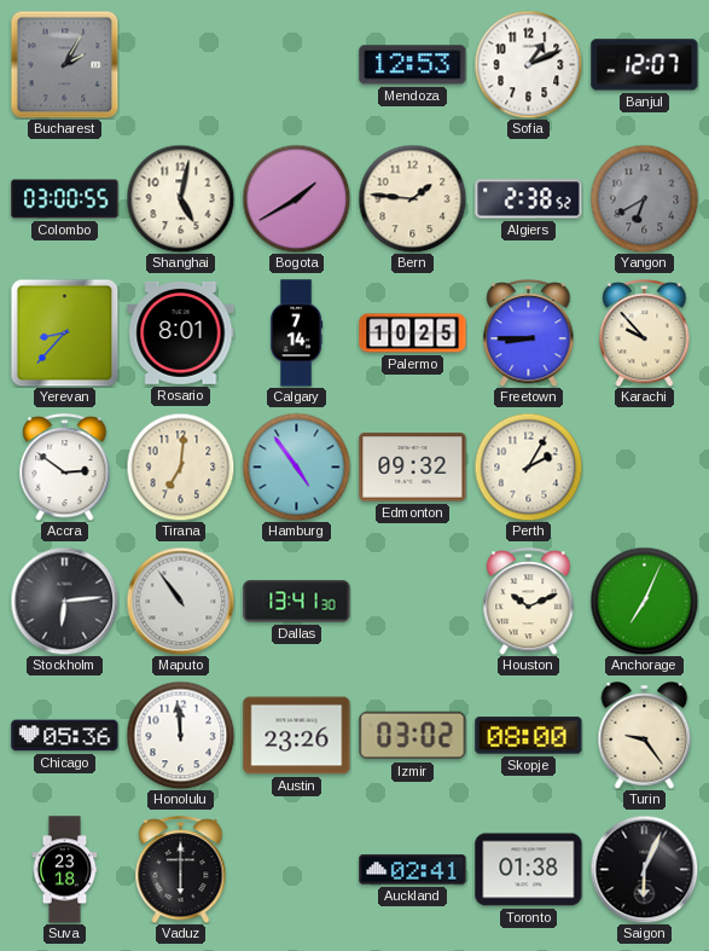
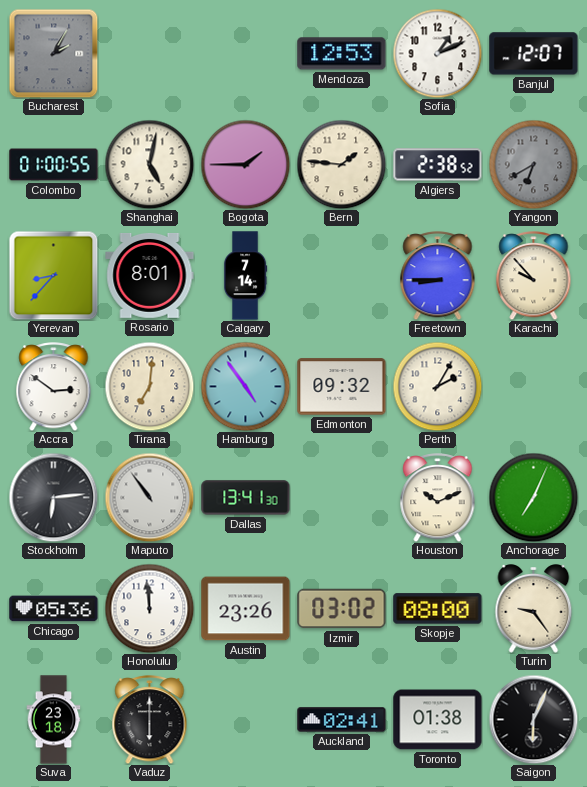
Colombo: 03:00 -> 01:00
Bogota: 1:40 -> 1:45
Palermo: 10:25 -> none
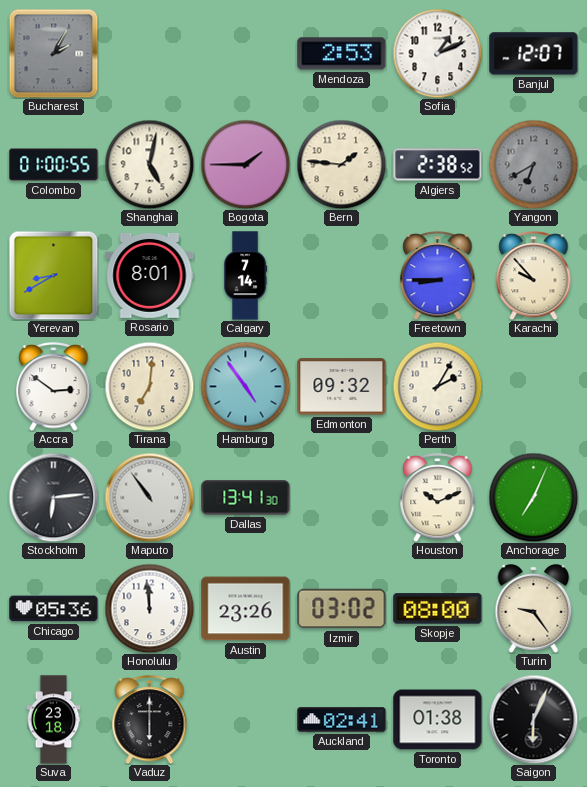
Mendoza: 12:53 -> 2:53
Yerevan: 8:37 -> 8:40
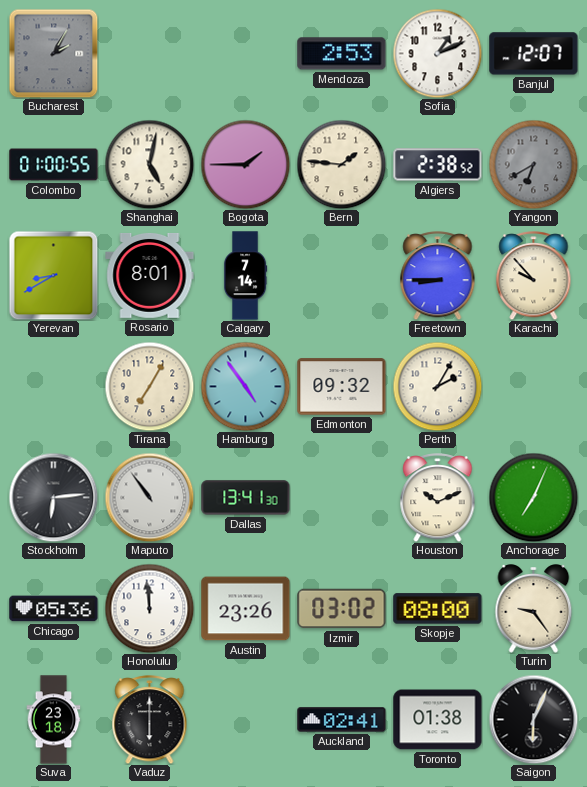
Accra: 2:51 -> none
Tirana: 7:01 -> 7:05
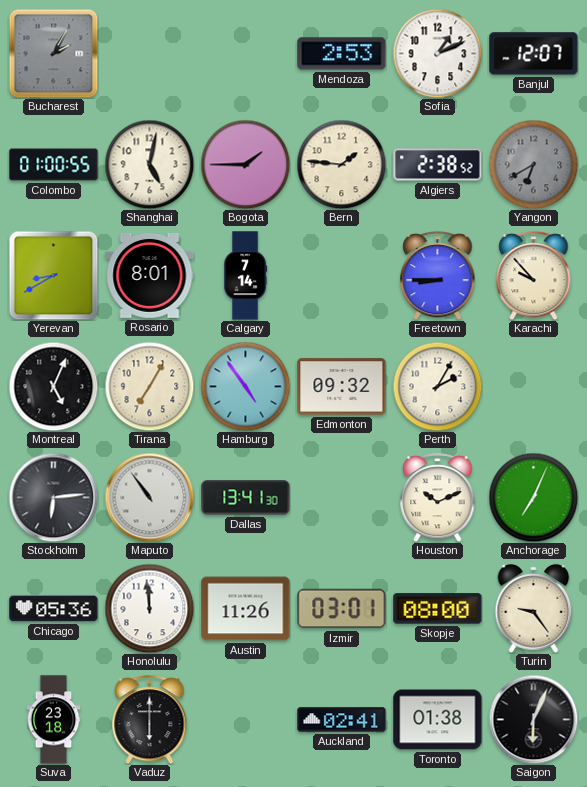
Montreal: none -> 5:04
Austin: 23:26 -> 11:26
Izmir: 03:02 -> 03:01
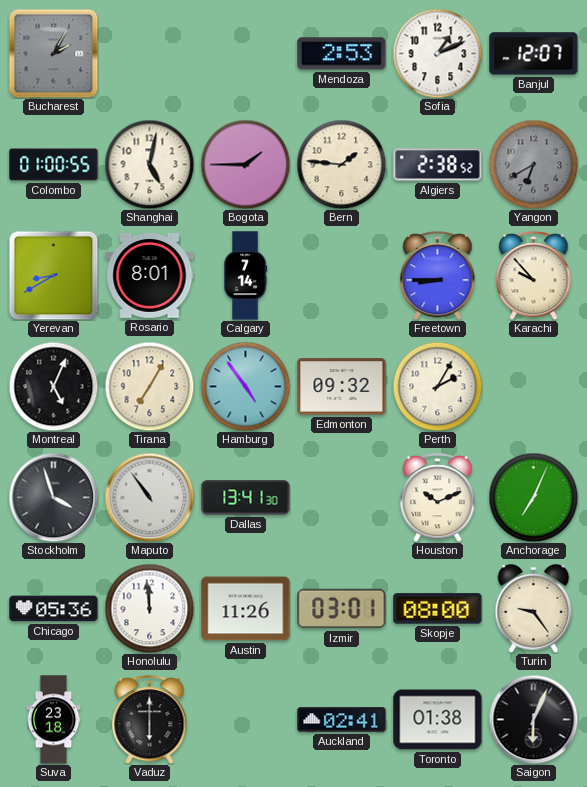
Stockholm: 6:14 -> 3:57
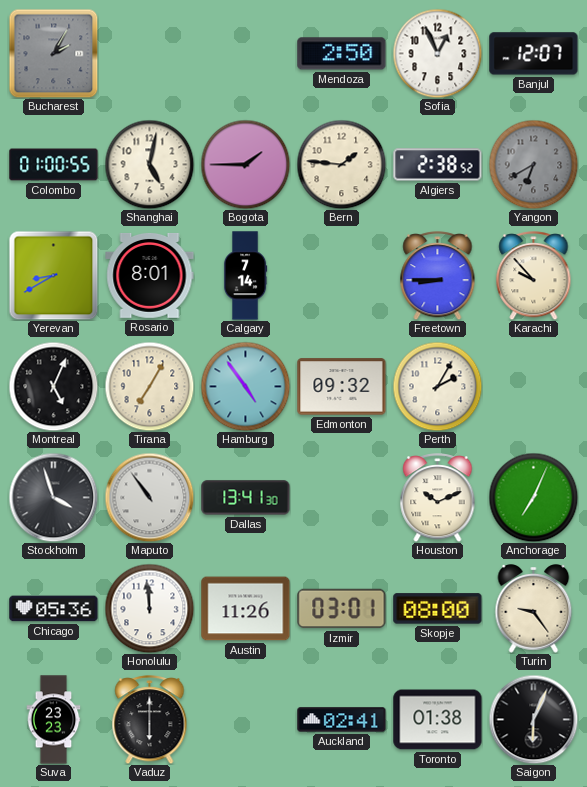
Mendoza: 2:53 -> 2:50
Sofia: 1:11 -> 12:56
Suva: 23:18 -> 23:23
